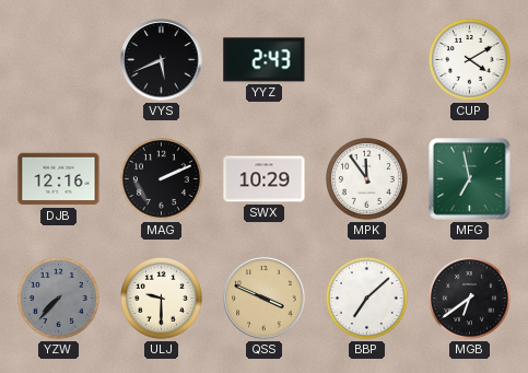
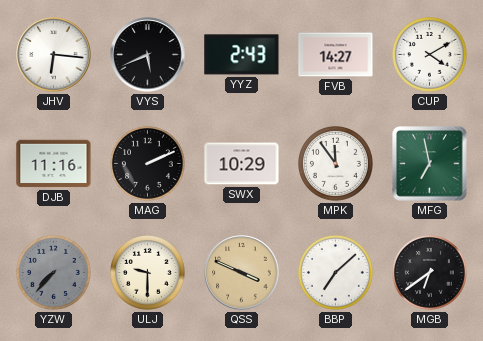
JHV: none -> 6:16
FVB: none -> 14:27
DJB: 12:16 -> 11:16
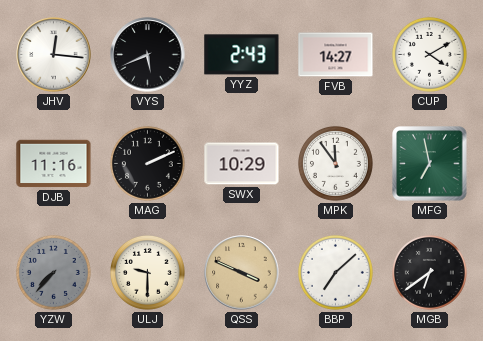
JHV: 6:16 -> 12:16
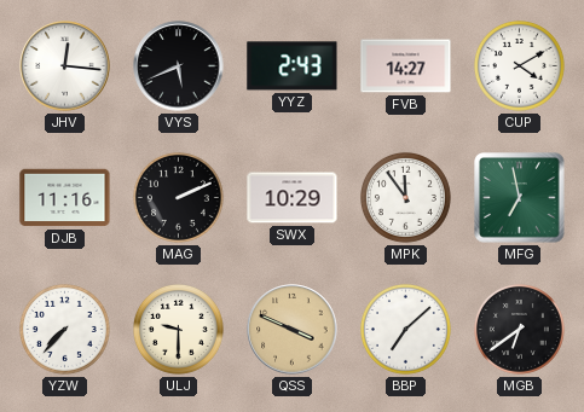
YZW dial: grey -> white
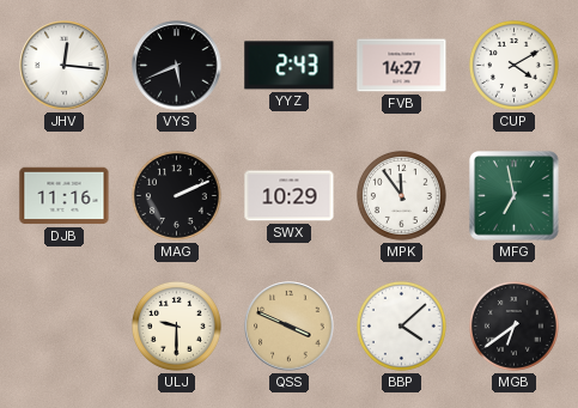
YZW: 7:37 -> none
BBP: 7:08 -> 4:08
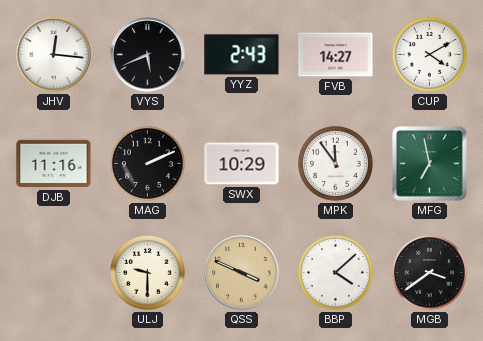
MGB: 6:39 -> 3:39
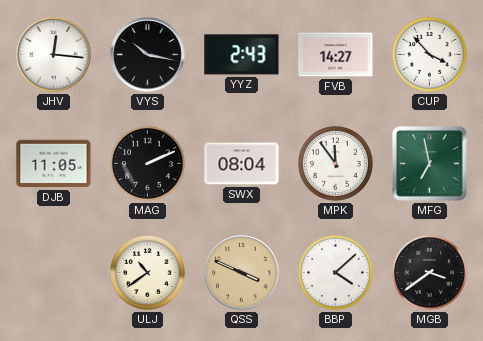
VYS: 5:41 -> 10:17
CUP: 4:10 -> 3:53
DJB: 11:16 -> 11:05
SWX: 10:29 -> 08:04
ULJ: 9:30 -> 10:39
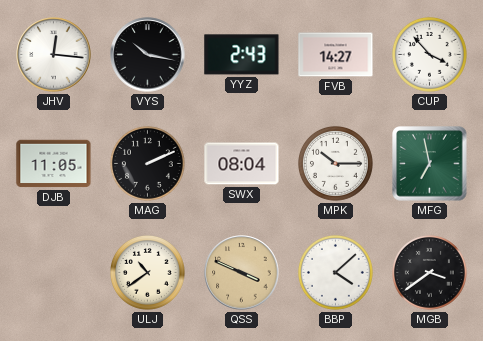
MPK: 11:54 -> 10:15
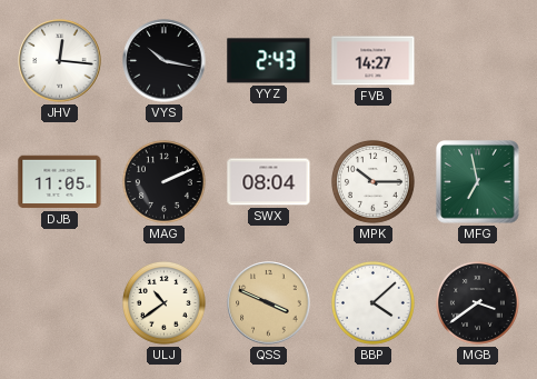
CUP: 3:53 -> none
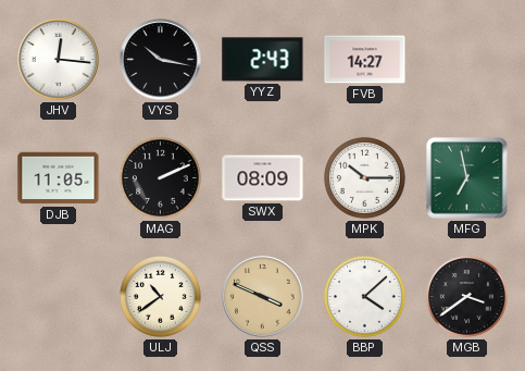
SWX: 08:04 -> 08:09
